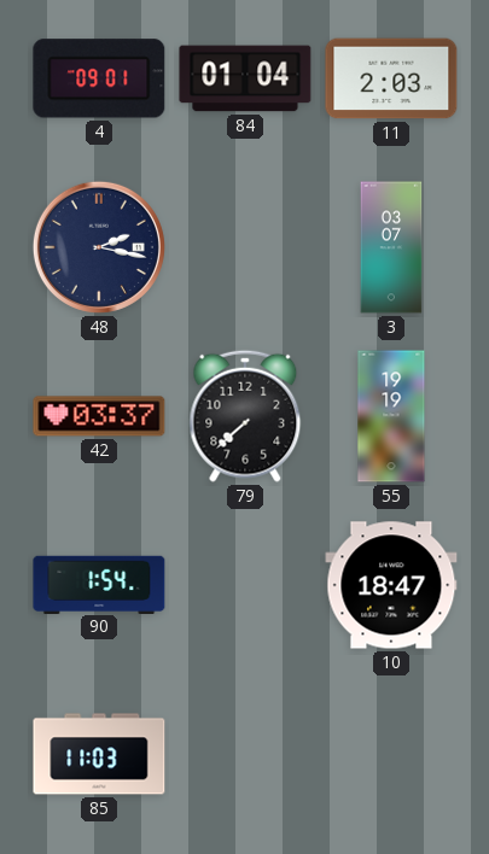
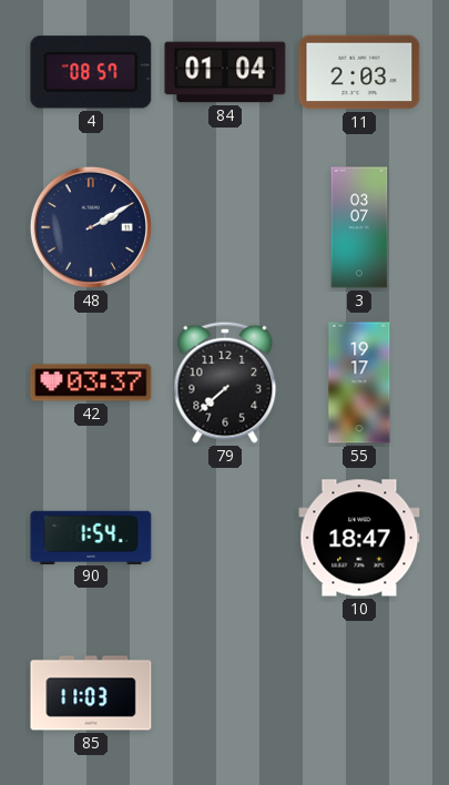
4: 09:01 -> 08:57
48: 2:17 -> 2:10
55: 19:19 -> 19:17
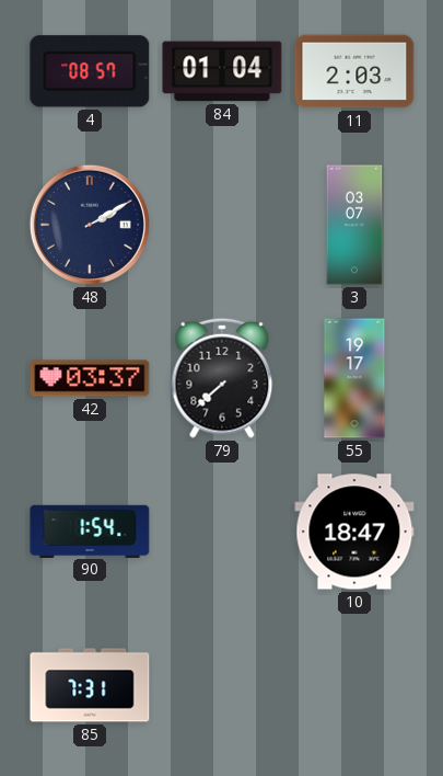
85: 11:03 -> 7:31
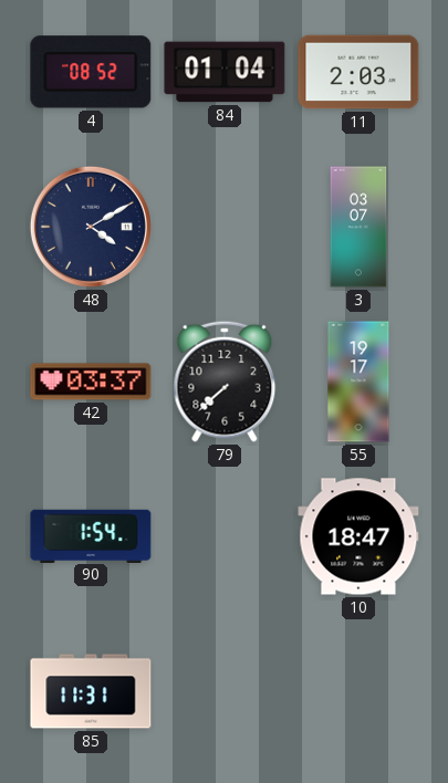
4: 08:57 -> 08:52
48: 2:10 -> 4:10
85: 7:31 -> 11:31
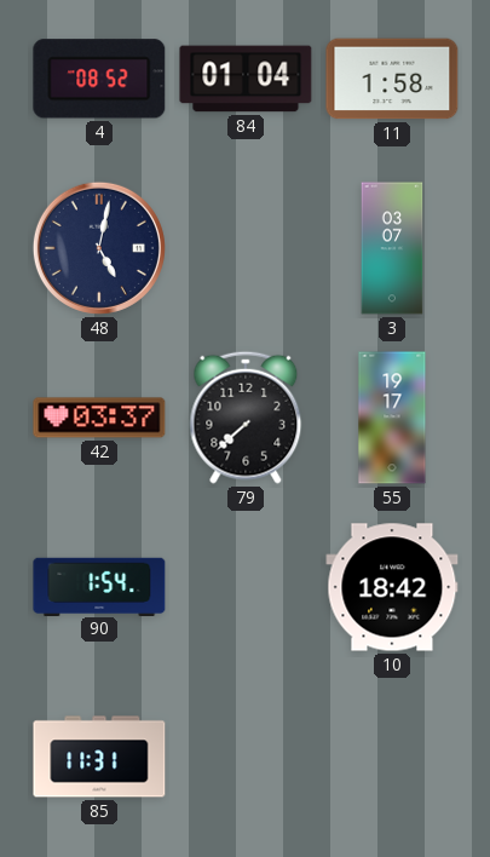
11: 2:03 -> 1:58
48: 4:10 -> 5:02
10: 18:47 -> 18:42
